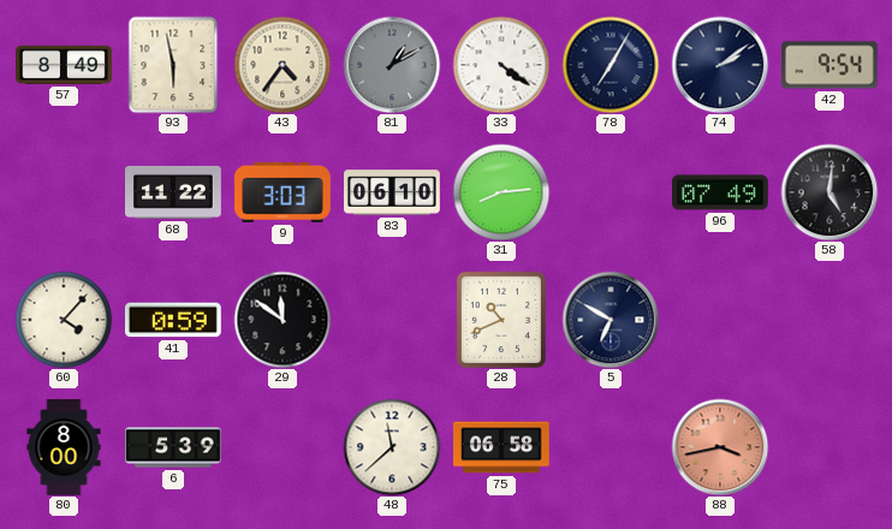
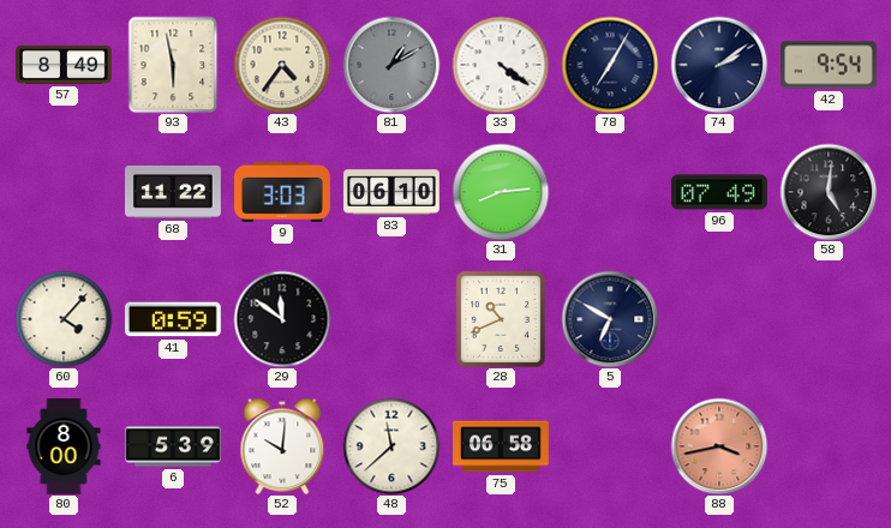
52: none -> 10:01
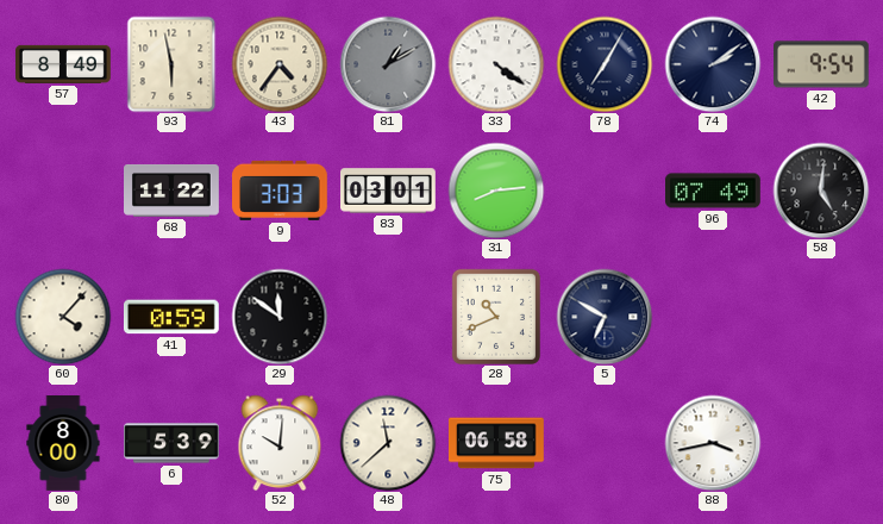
83: 06:10 -> 03:01
88 dial: salmon -> white
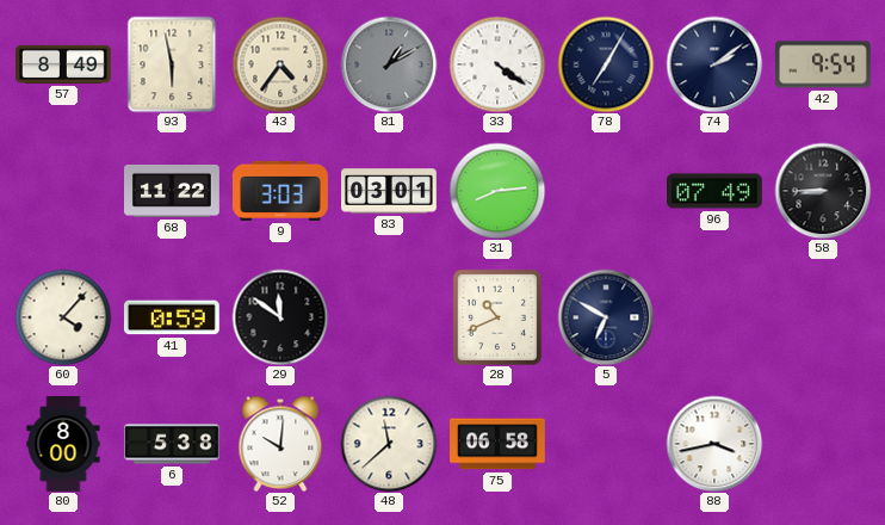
58: 5:01 -> 8:45
6: 5:39 -> 5:38
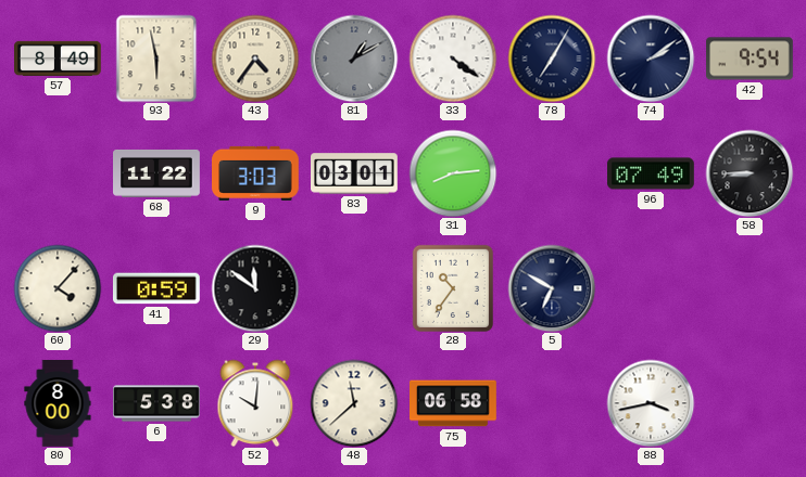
28: 10:41 -> 10:36
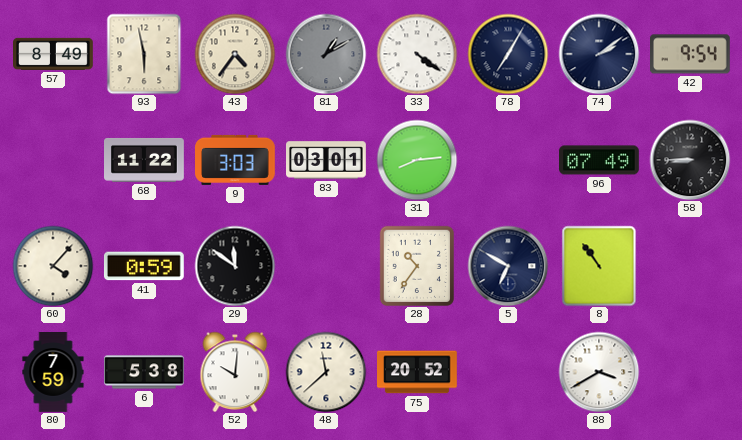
8: none -> 10:54
80: 8:00 -> 7:59
75: 06:58 -> 20:52
88: 3:43 -> 3:40
